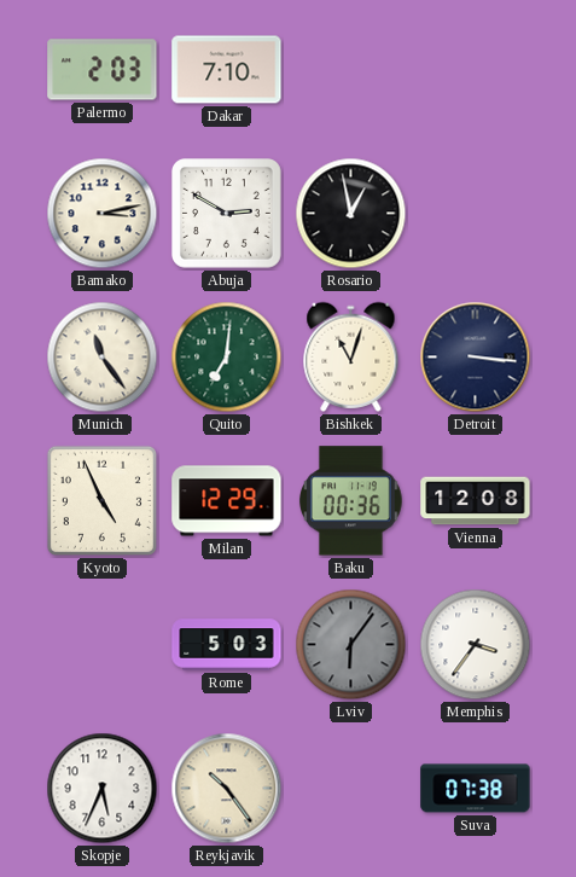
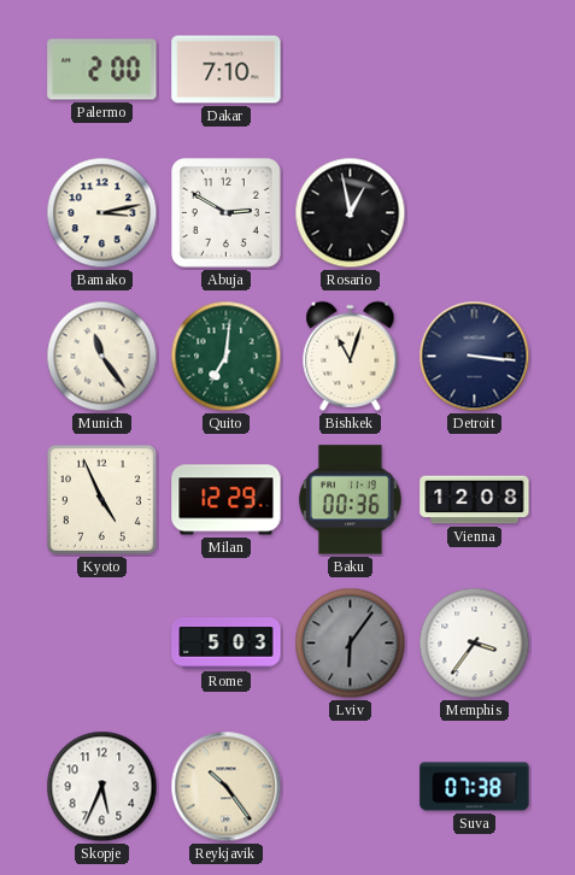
Palermo: 2:03 -> 2:00
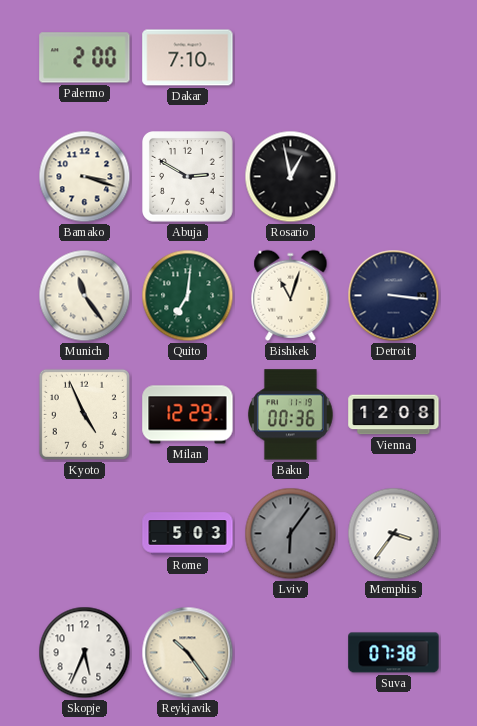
Bamako: 3:13 -> 3:18
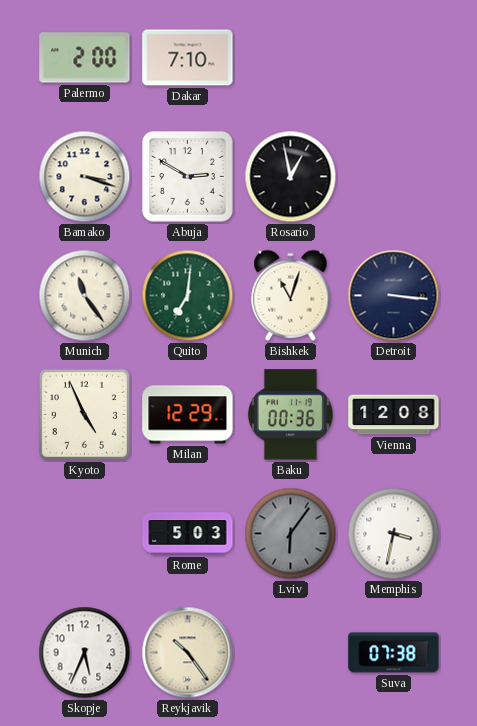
Memphis: 3:36 -> 3:32
